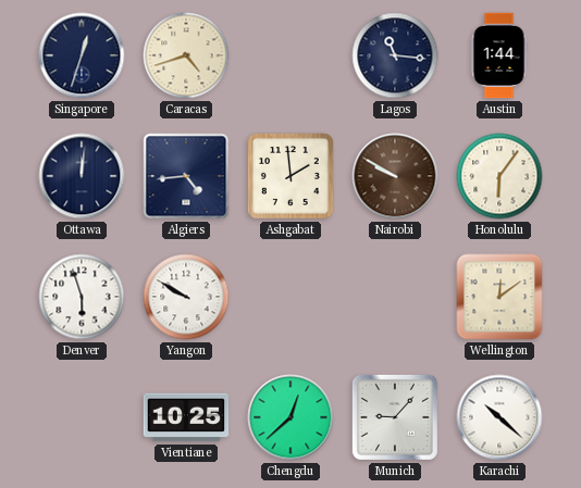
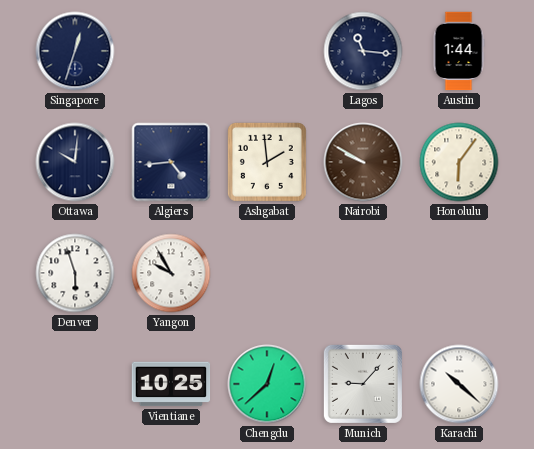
Caracas: 4:42 -> none
Ottawa: 12:01 -> 10:01
Yangon: 9:50 -> 9:55
Wellington: 12:09 -> none
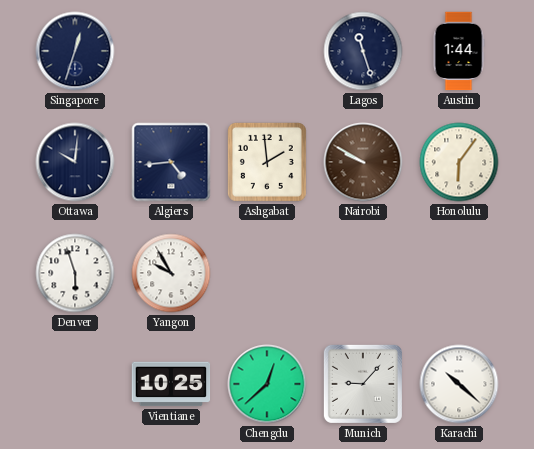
Lagos: 11:16 -> 11:27
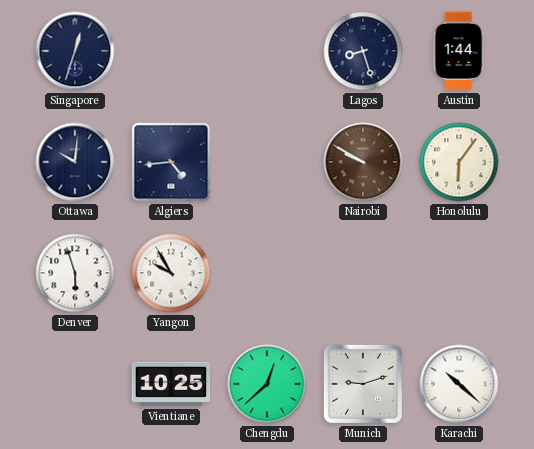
Lagos: 11:27 -> 8:27
Ashgabat: 1:59 -> none
Munich: 9:07 -> 9:12
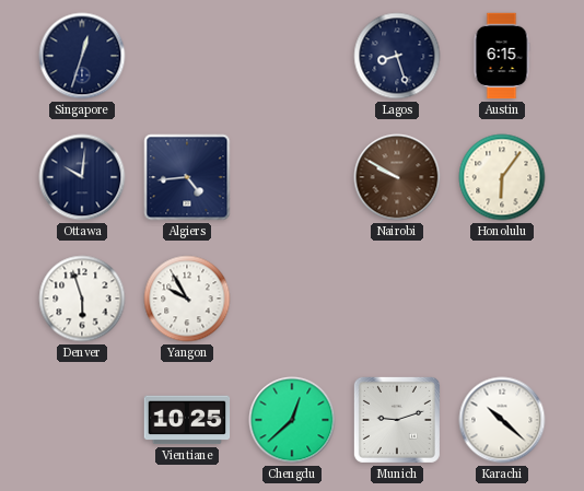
Austin: 1:44 -> 6:15
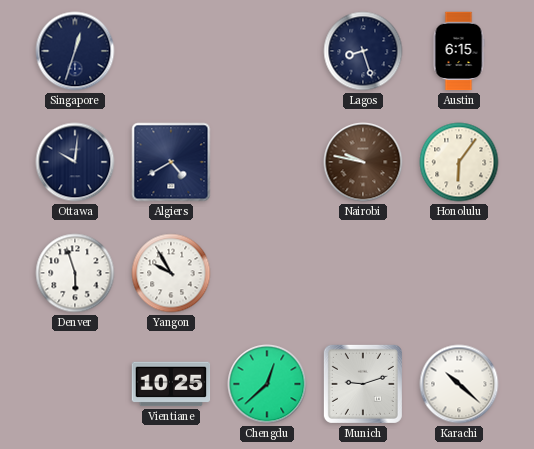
Algiers: 4:44 -> 4:40
Nairobi: 9:50 -> 9:47
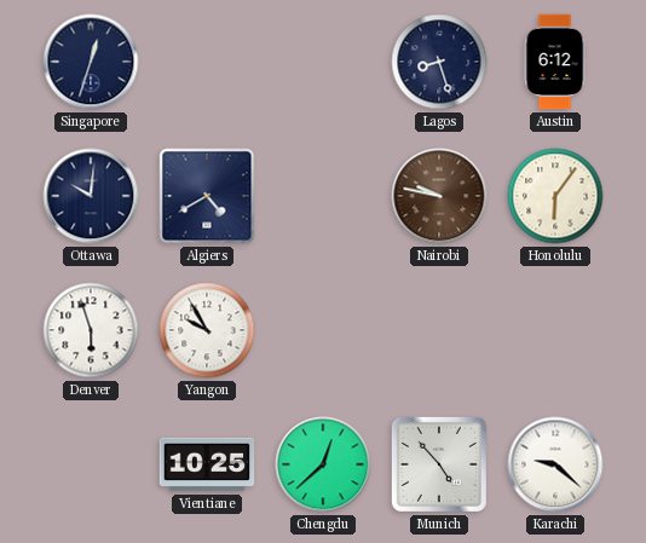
Austin: 6:15 -> 6:12
Munich: 9:12 -> 4:53
Karachi: 10:22 -> 9:22
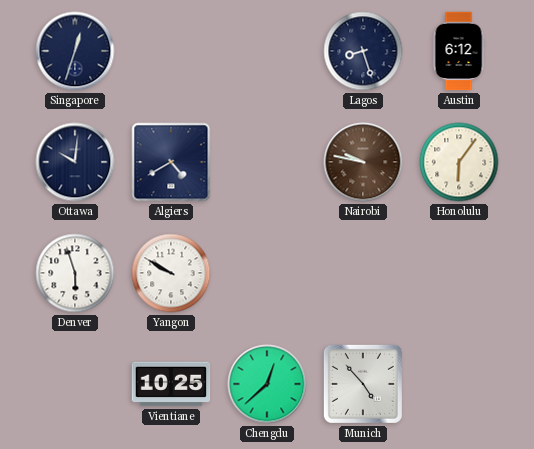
Yangon: 9:55 -> 9:50
Karachi: 9:22 -> none
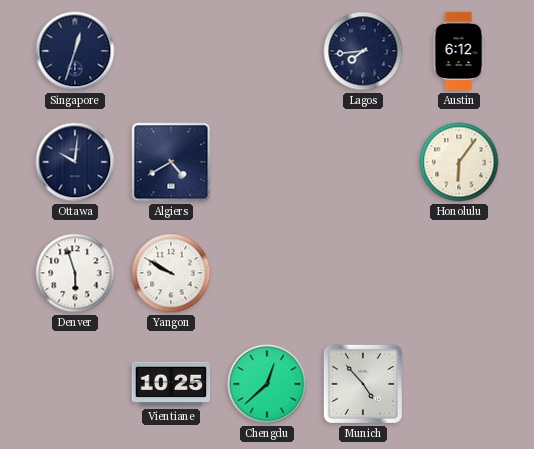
Lagos: 8:27 -> 7:44
Nairobi: 9:47 -> none
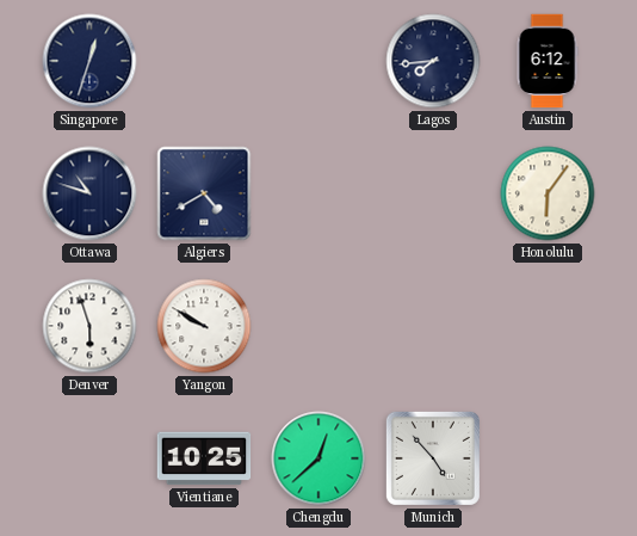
Ottawa: 10:01 -> 10:48
